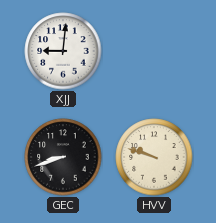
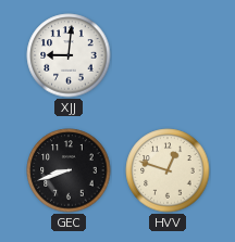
HVV: 9:48 -> 12:48
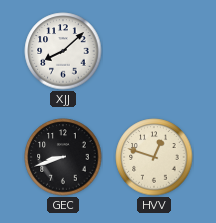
XJJ: 9:01 -> 8:08
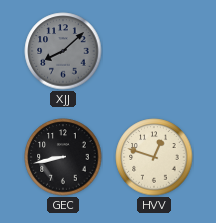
XJJ dial: white -> grey
GEC: 8:42 -> 8:43
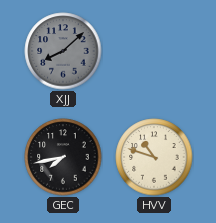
GEC: 8:43 -> 7:43
HVV: 12:48 -> 10:48
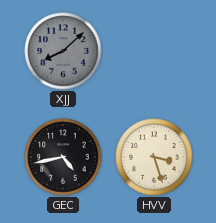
GEC: 7:43 -> 4:43
HVV: 10:48 -> 3:27
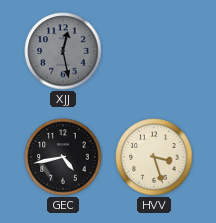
XJJ: 8:08 -> 12:28
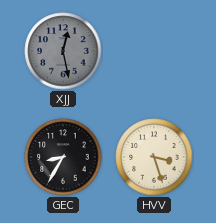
GEC: 4:43 -> 8:35
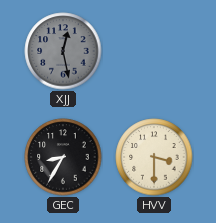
HVV: 3:27 -> 3:30
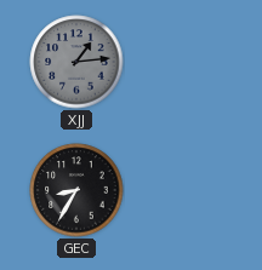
XJJ: 12:28 -> 1:14
HVV: 3:30 -> none
